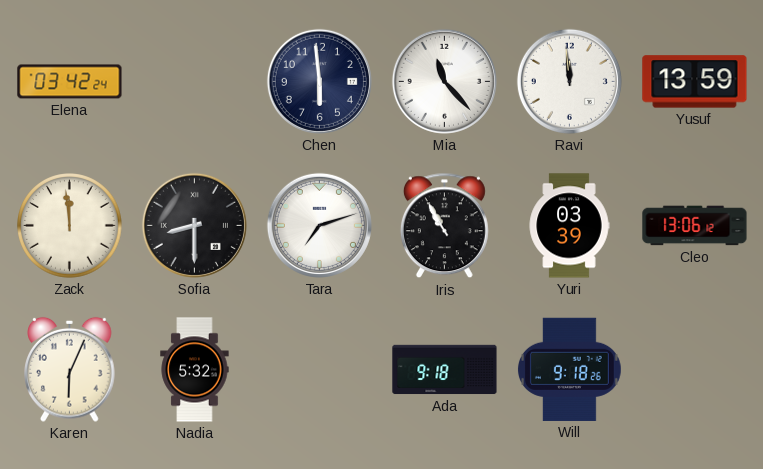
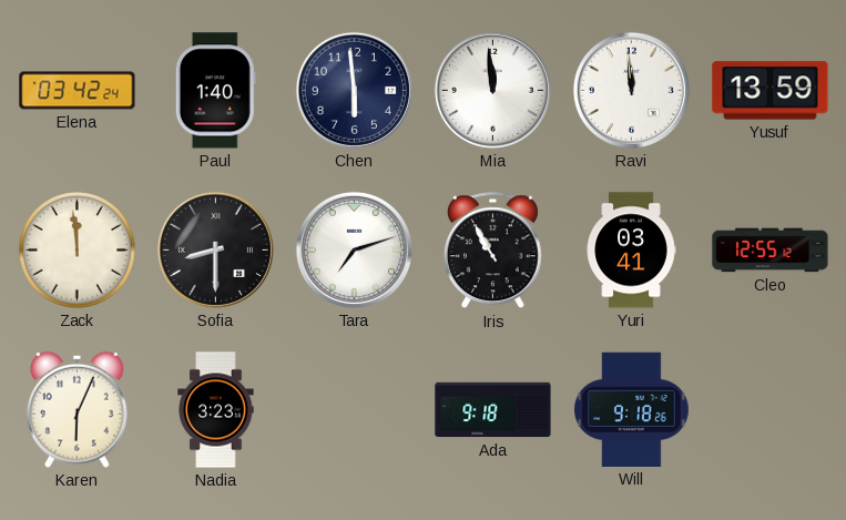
Paul: none -> 1:40
Mia: 11:23 -> 11:59
Yuri: 03:39 -> 03:41
Cleo: 13:06 -> 12:55
Nadia: 5:32 -> 3:23
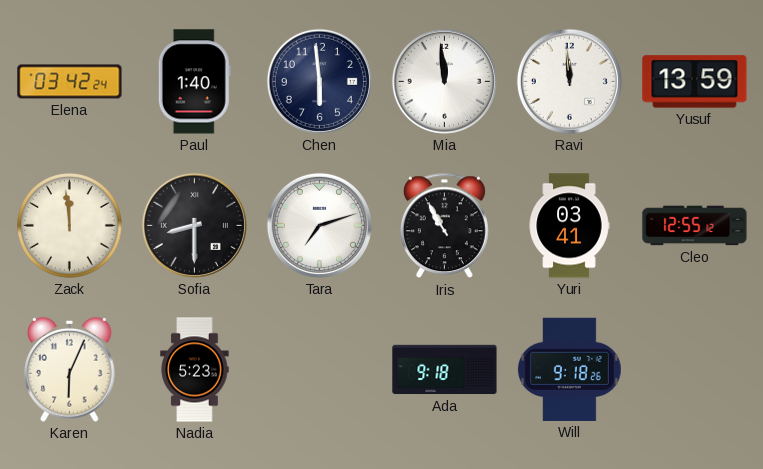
Nadia: 3:23 -> 5:23
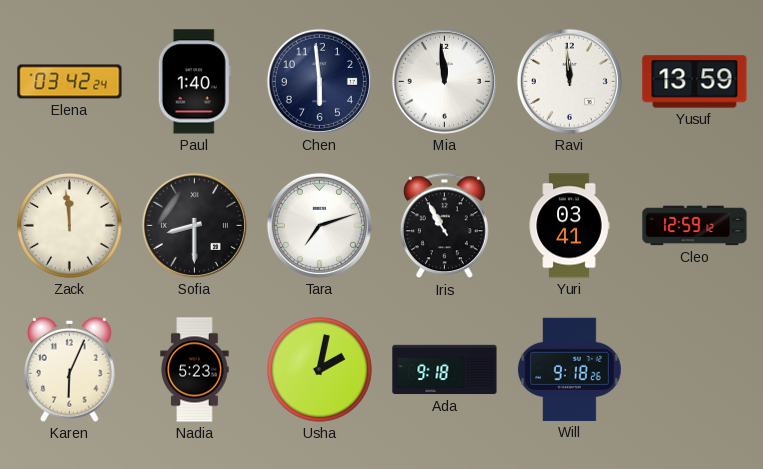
Cleo: 12:55 -> 12:59
Usha: none -> 2:02
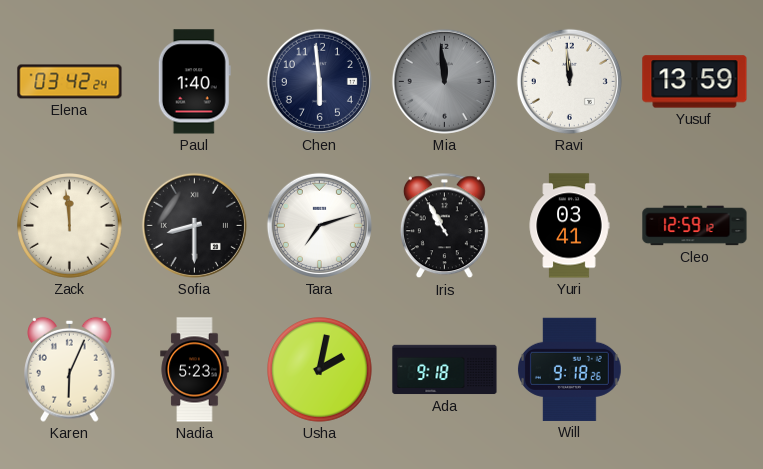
Mia dial: white -> grey
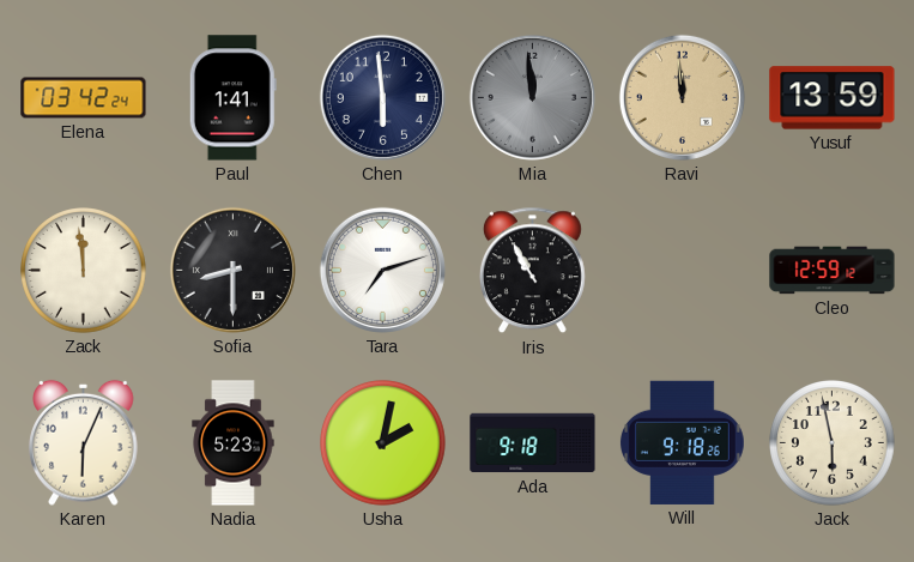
Paul: 1:40 -> 1:41
Ravi dial: white -> champagne
Yuri: 03:41 -> none
Jack: none -> 5:58
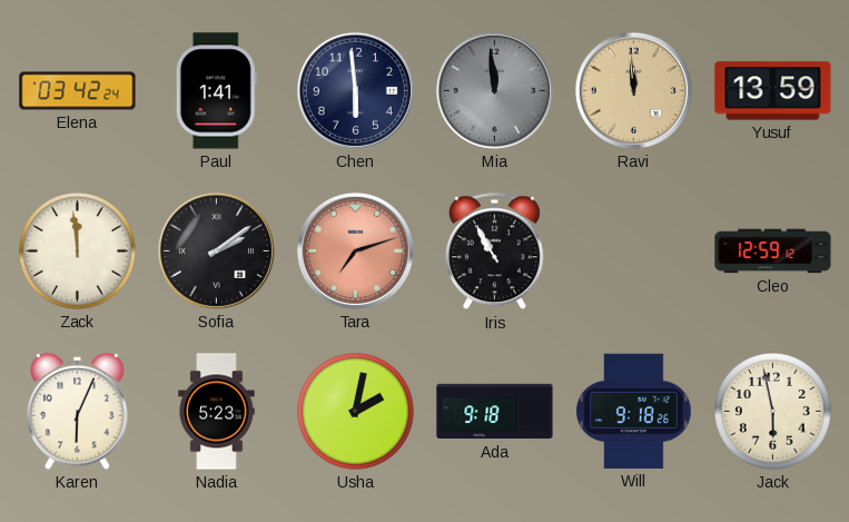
Sofia: 8:30 -> 2:09
Tara dial: white -> salmon
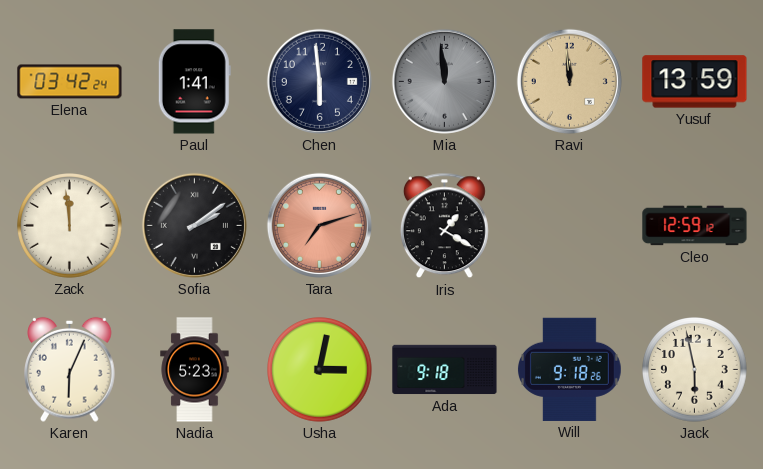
Iris: 10:55 -> 1:20
Usha: 2:02 -> 3:02
